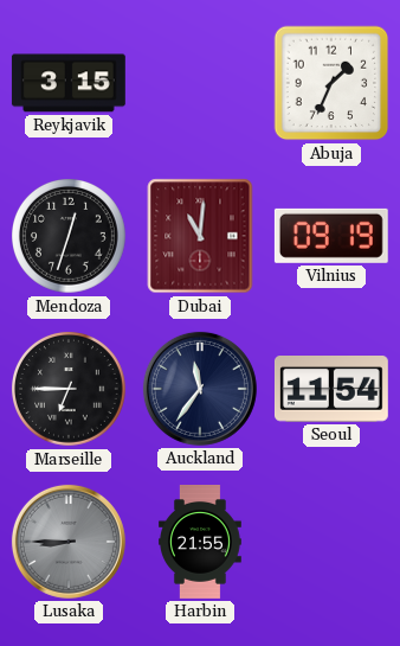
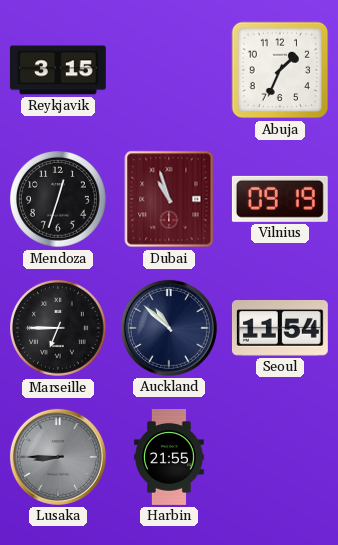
Dubai: 11:01 -> 10:57
Auckland: 11:36 -> 10:52
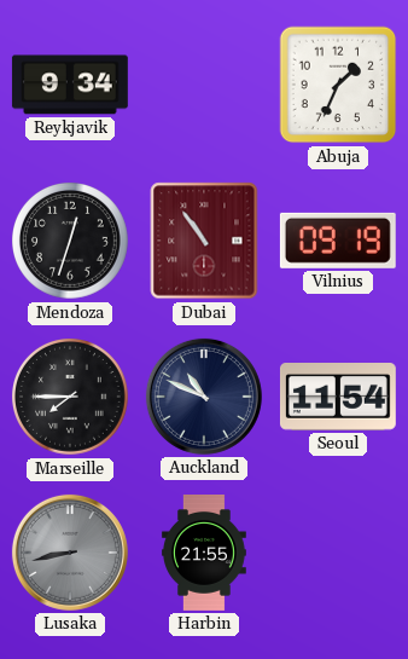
Reykjavik: 3:15 -> 9:34
Dubai: 10:57 -> 10:54
Marseille: 6:45 -> 7:45
Auckland: 10:52 -> 10:49
Lusaka: 8:45 -> 8:43
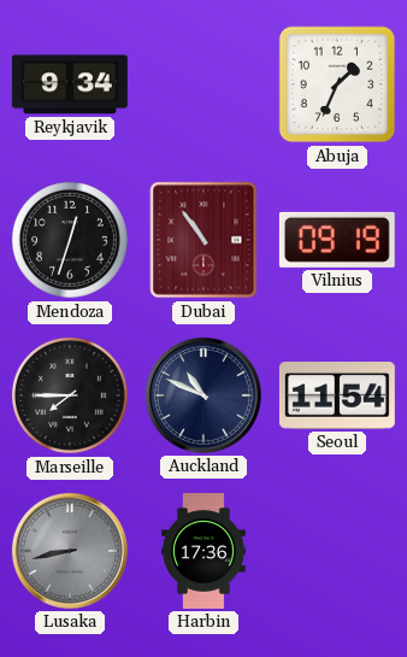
Harbin: 21:55 -> 17:36
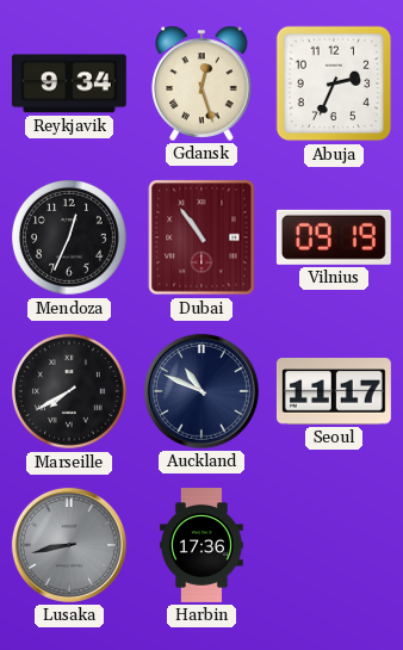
Gdansk: none -> 12:27
Abuja: 1:34 -> 2:34
Mendoza: 12:33 -> 12:34
Marseille: 7:45 -> 7:40
Seoul: 11:54 -> 11:17
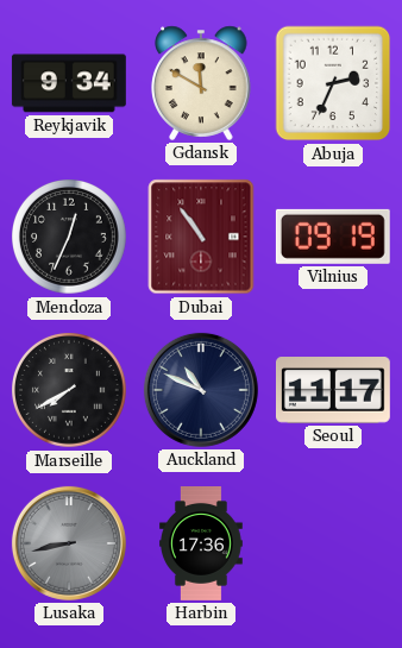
Gdansk: 12:27 -> 11:50
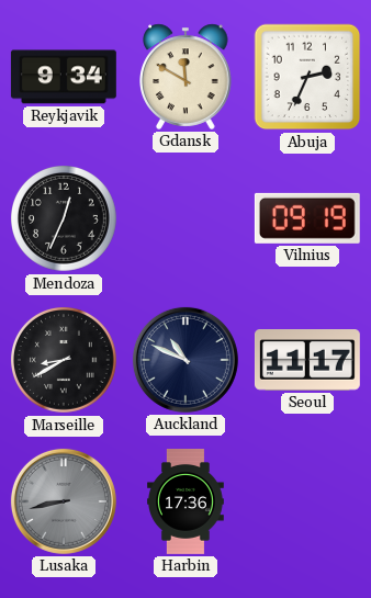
Dubai: 10:54 -> none
Marseille: 7:40 -> 8:40
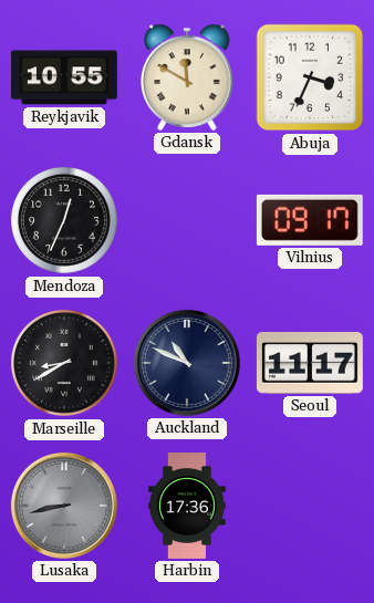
Reykjavik: 9:34 -> 10:55
Abuja: 2:34 -> 3:34
Vilnius: 09:19 -> 09:17
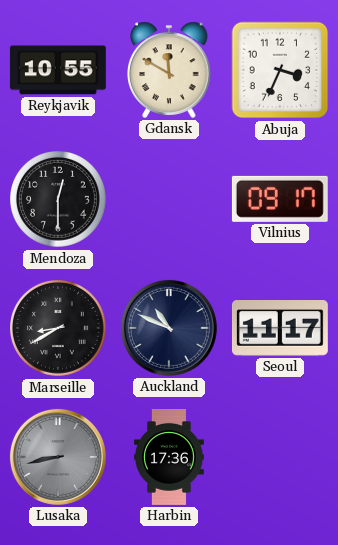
Mendoza: 12:34 -> 12:30
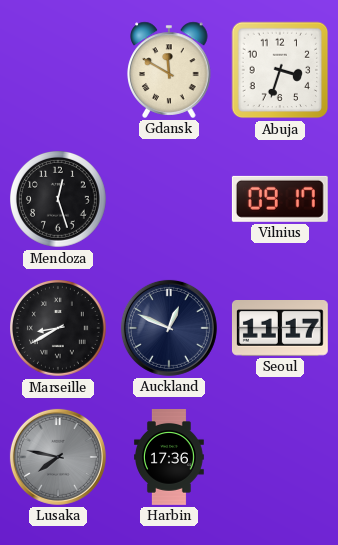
Reykjavik: 10:55 -> none
Abuja: 3:34 -> 3:33
Mendoza: 12:30 -> 12:27
Auckland: 10:49 -> 12:49
Lusaka: 8:43 -> 7:47
